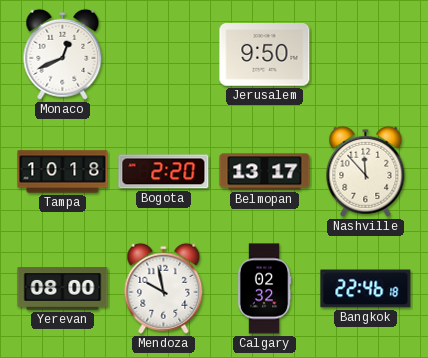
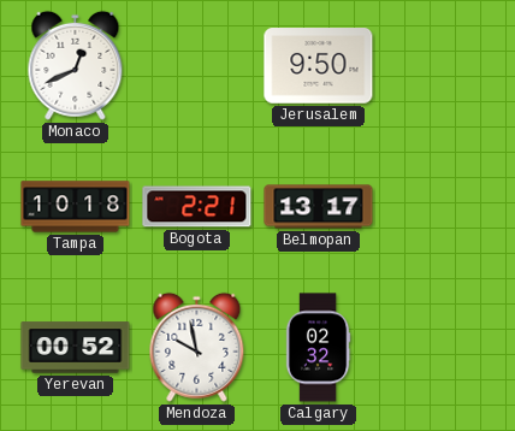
Bogota: 2:20 -> 2:21
Nashville: 11:53 -> none
Yerevan: 08:00 -> 00:52
Bangkok: 22:46 -> none
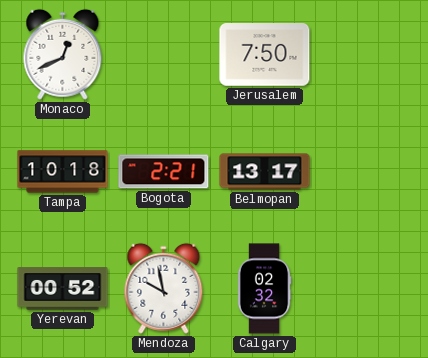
Jerusalem: 9:50 -> 7:50
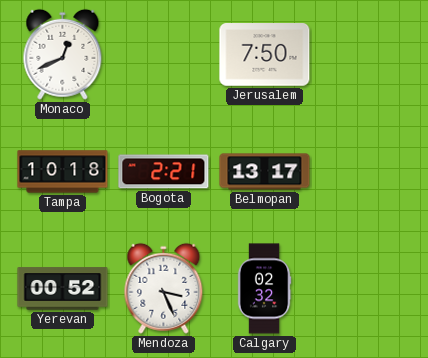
Mendoza: 9:58 -> 3:26
